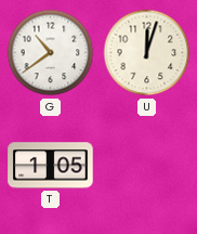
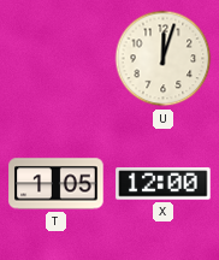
G: 10:39 -> none
X: none -> 12:00
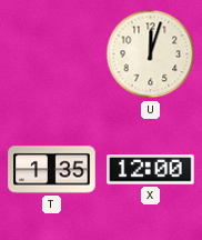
T: 1:05 -> 1:35
